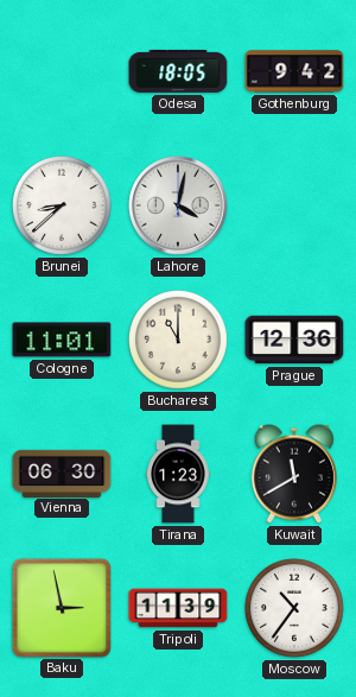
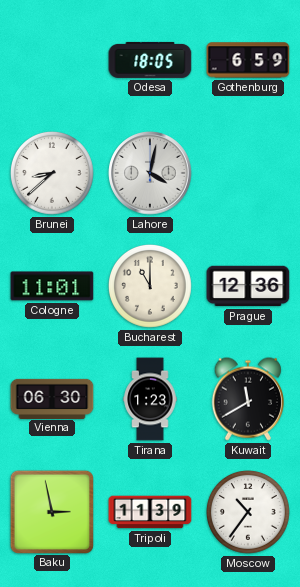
Gothenburg: 9:42 -> 6:59
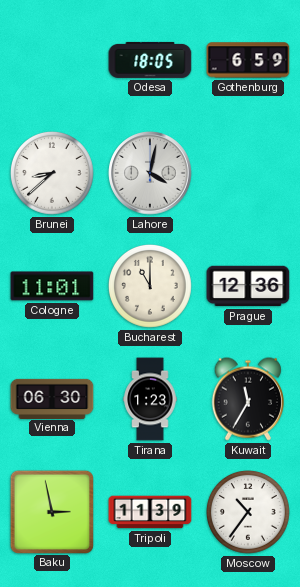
Kuwait: 11:40 -> 11:35
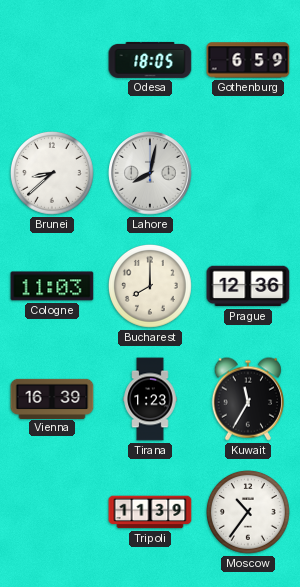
Lahore: 4:02 -> 8:02
Cologne: 11:01 -> 11:03
Bucharest: 11:00 -> 8:00
Vienna: 06:30 -> 16:39
Baku: 2:58 -> none
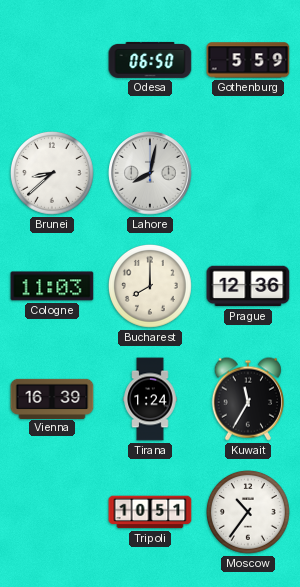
Odesa: 18:05 -> 06:50
Gothenburg: 6:59 -> 5:59
Tirana: 1:23 -> 1:24
Tripoli: 11:39 -> 10:51
